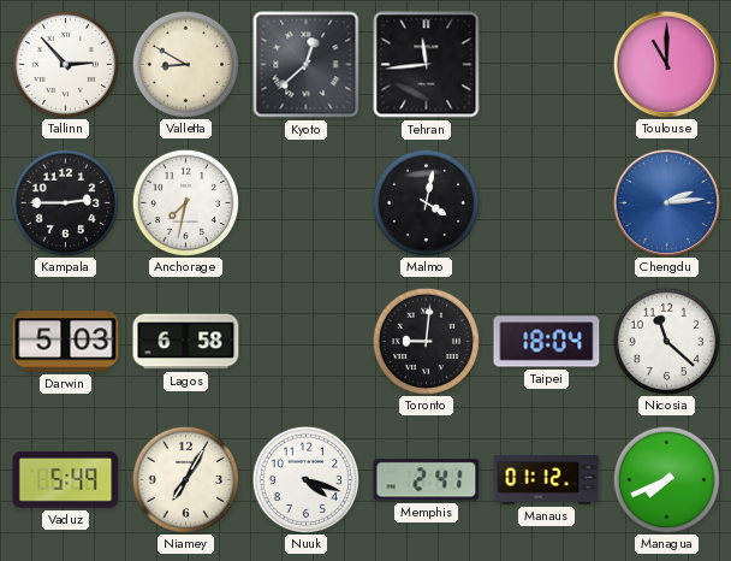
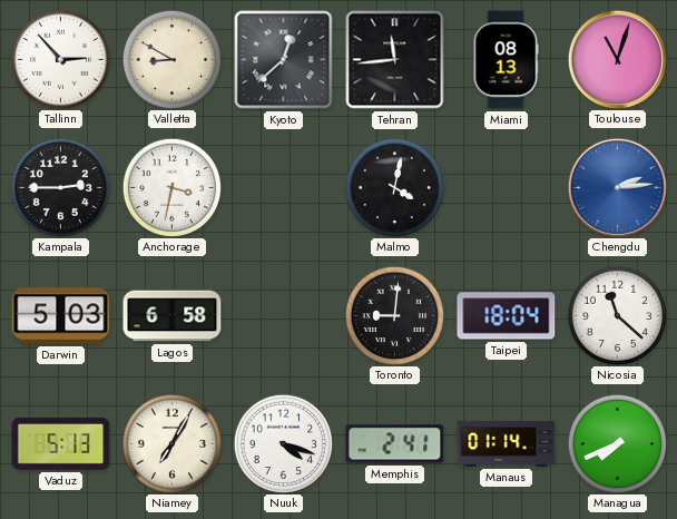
Miami: none -> 08:13
Toulouse: 11:00 -> 11:03
Anchorage: 7:32 -> 3:32
Vaduz: 5:49 -> 5:13
Manaus: 01:12 -> 01:14
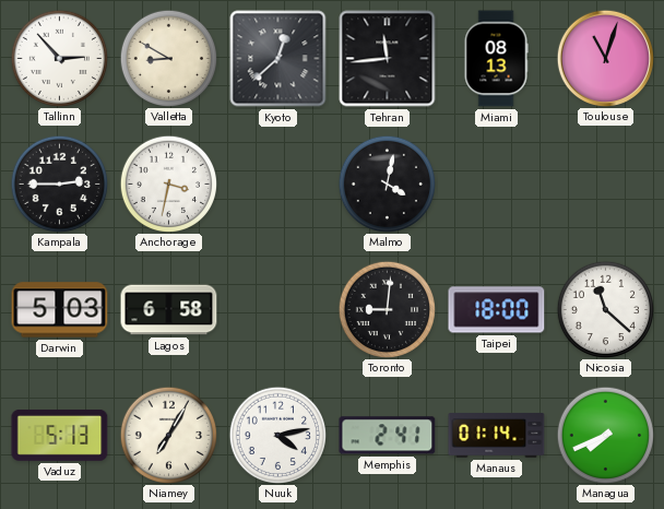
Chengdu: 2:14 -> none
Taipei: 18:04 -> 18:00
Nuuk: 4:18 -> 4:13
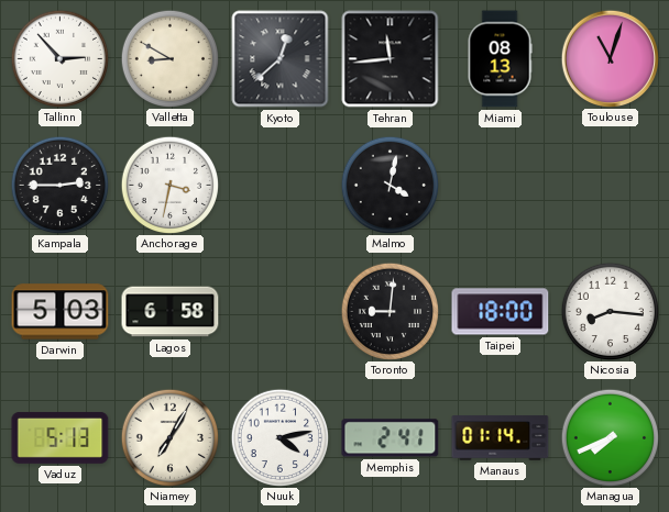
Nicosia: 11:22 -> 8:16
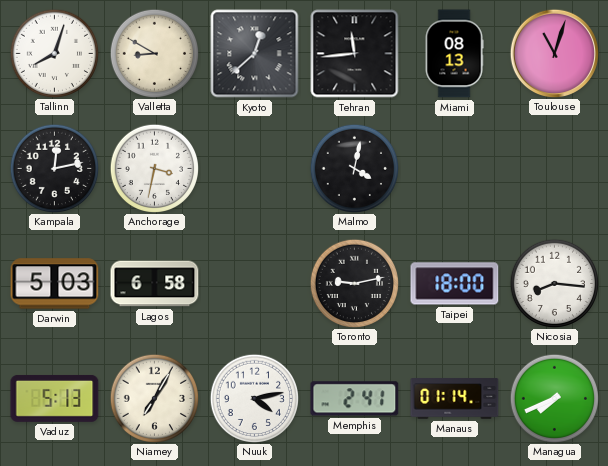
Tallinn: 2:53 -> 8:03
Kampala: 2:45 -> 12:13
Toronto: 9:01 -> 9:13
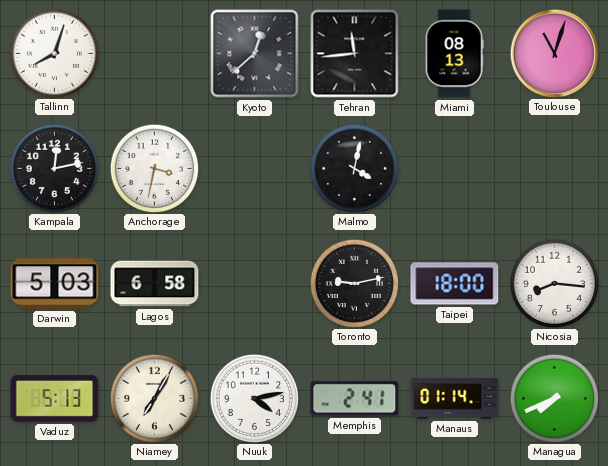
Valletta: 8:50 -> none
